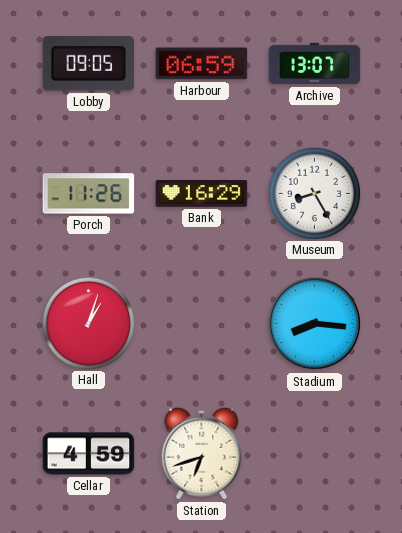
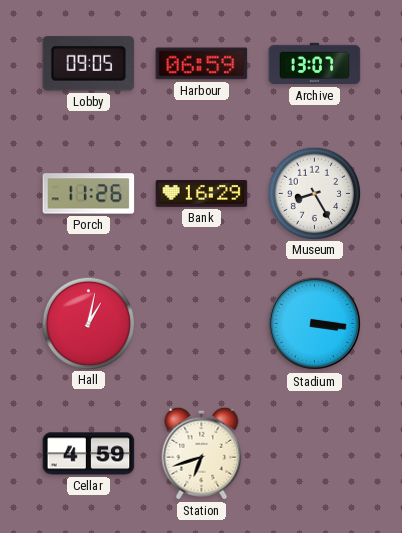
Hall: 1:03 -> 1:02
Stadium: 8:16 -> 3:16
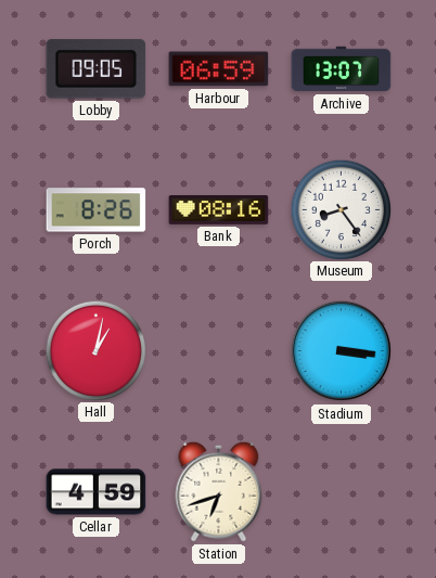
Porch: 11:26 -> 8:26
Bank: 16:29 -> 08:16
Museum: 8:25 -> 8:24
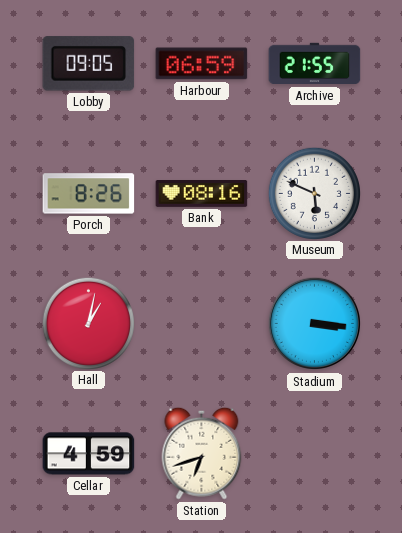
Archive: 13:07 -> 21:55
Museum: 8:24 -> 5:49
